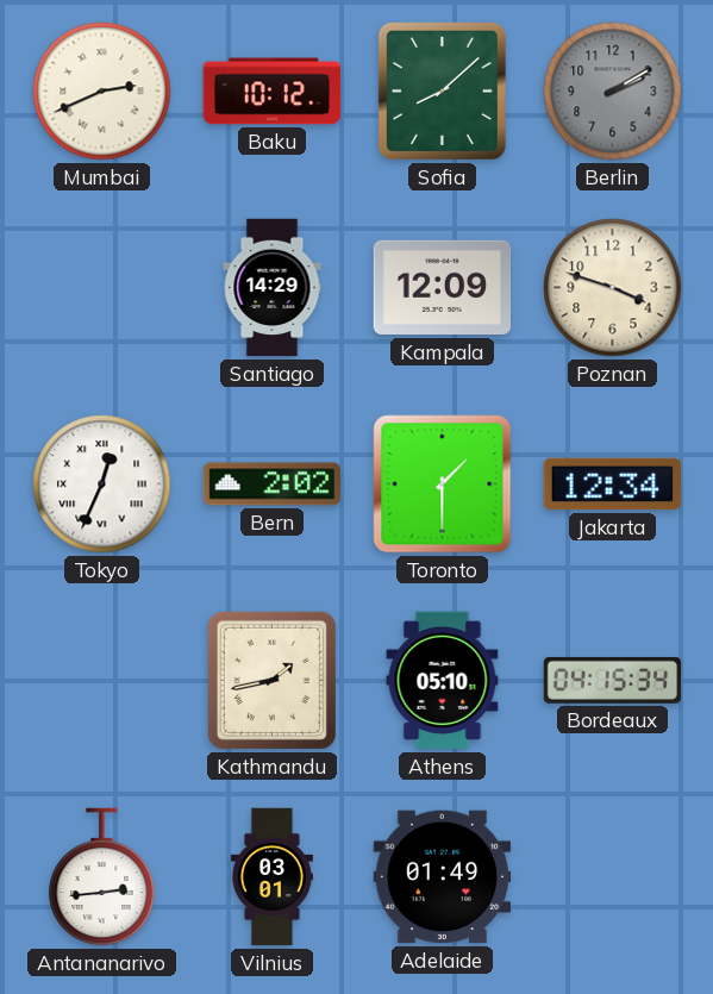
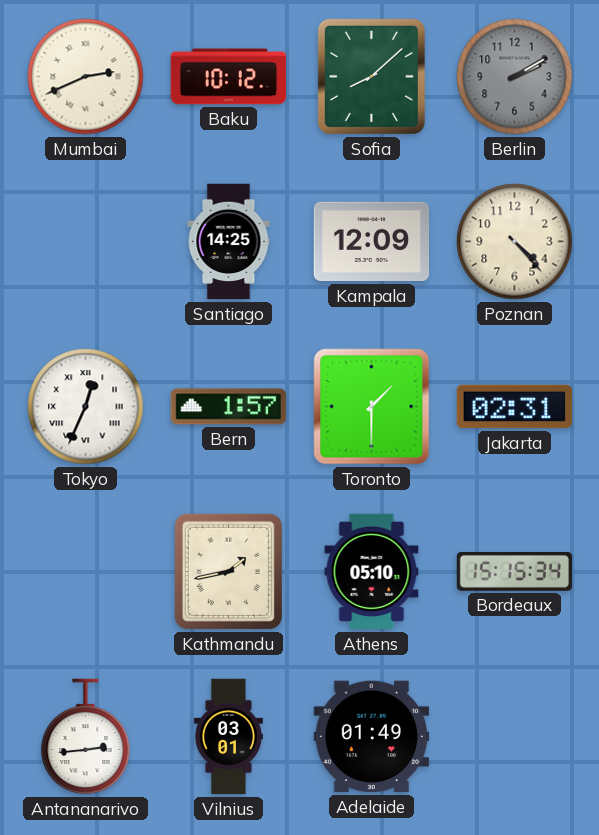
Santiago: 14:29 -> 14:25
Poznan: 3:48 -> 4:23
Bern: 2:02 -> 1:57
Jakarta: 12:34 -> 02:31
Bordeaux: 04:15 -> 15:15
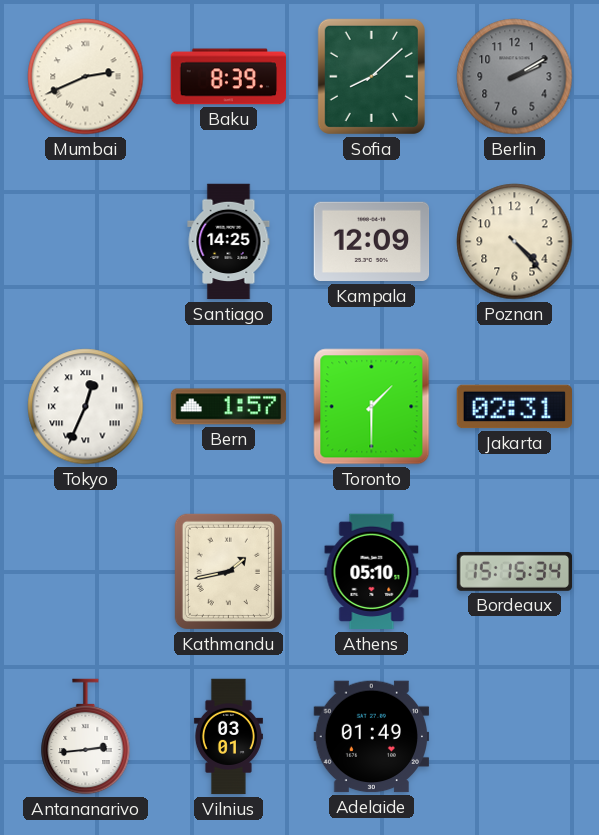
Baku: 10:12 -> 8:39
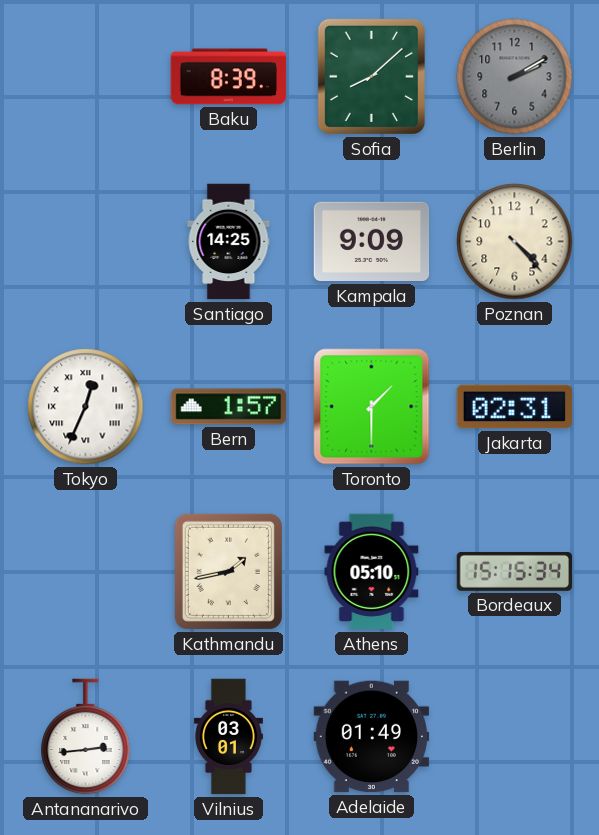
Mumbai: 2:41 -> none
Kampala: 12:09 -> 9:09
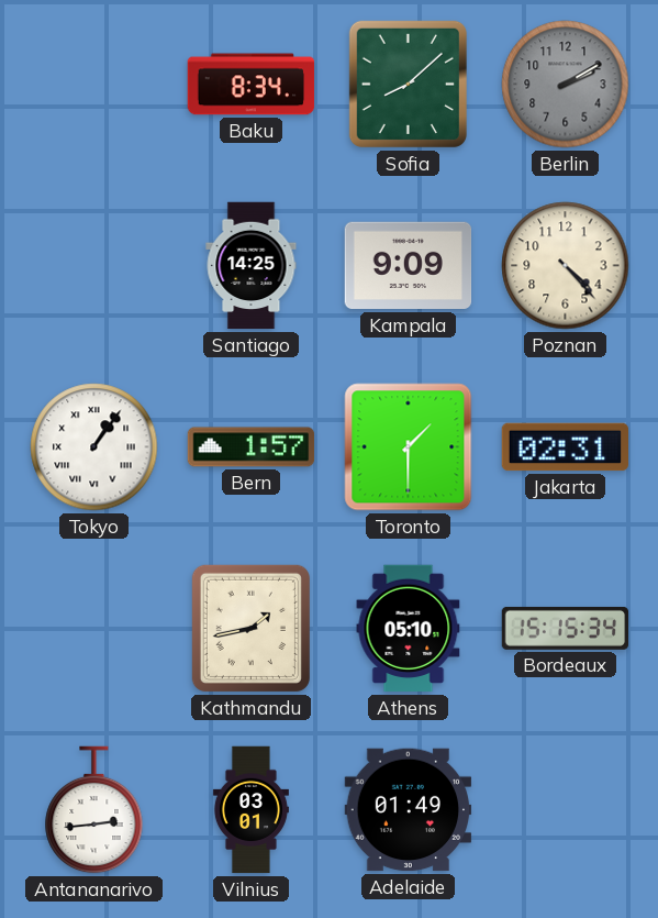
Baku: 8:39 -> 8:34
Tokyo: 12:34 -> 1:06
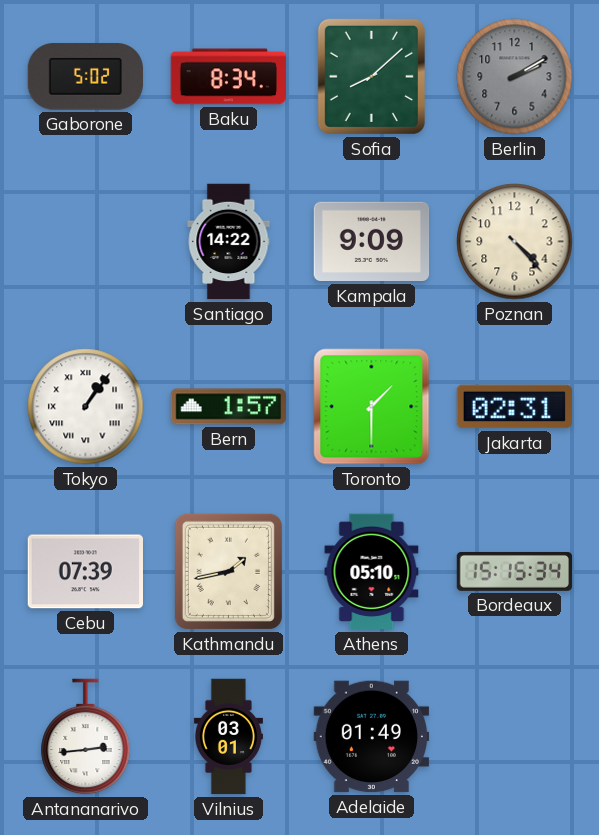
Gaborone: none -> 5:02
Santiago: 14:25 -> 14:22
Cebu: none -> 07:39
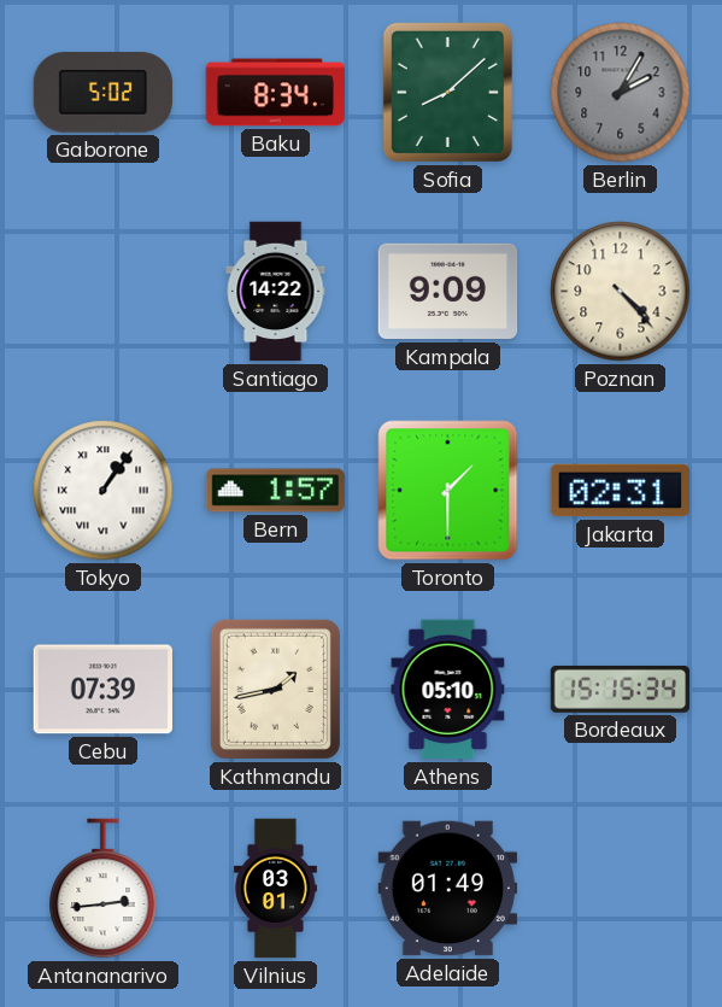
Berlin: 2:10 -> 2:05
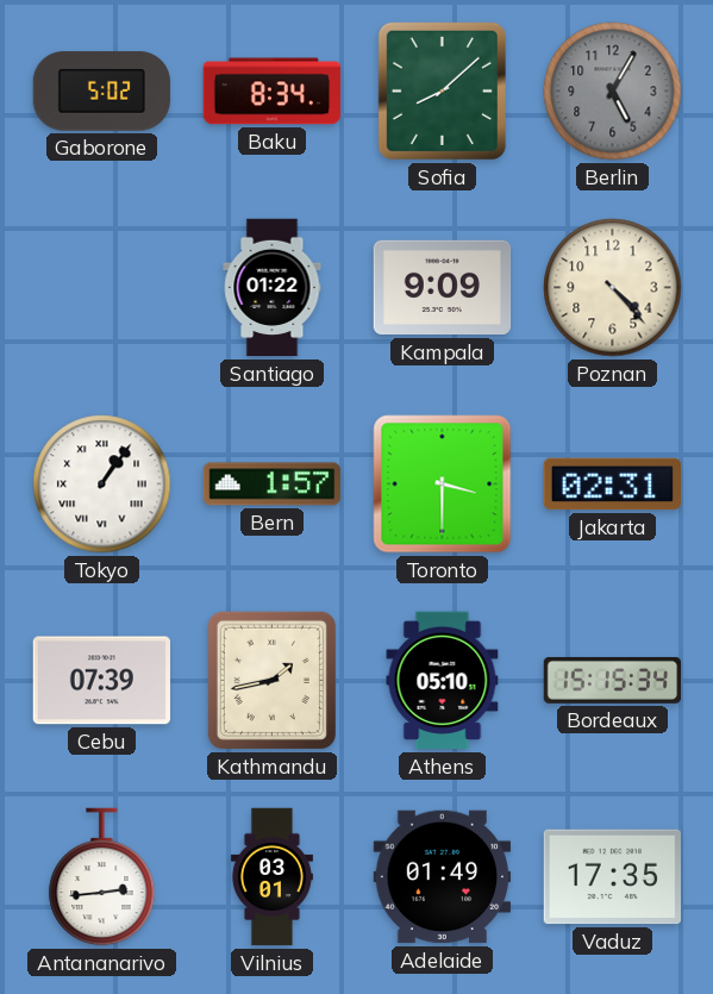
Berlin: 2:05 -> 5:05
Santiago: 14:22 -> 01:22
Toronto: 1:30 -> 3:30
Vaduz: none -> 17:35
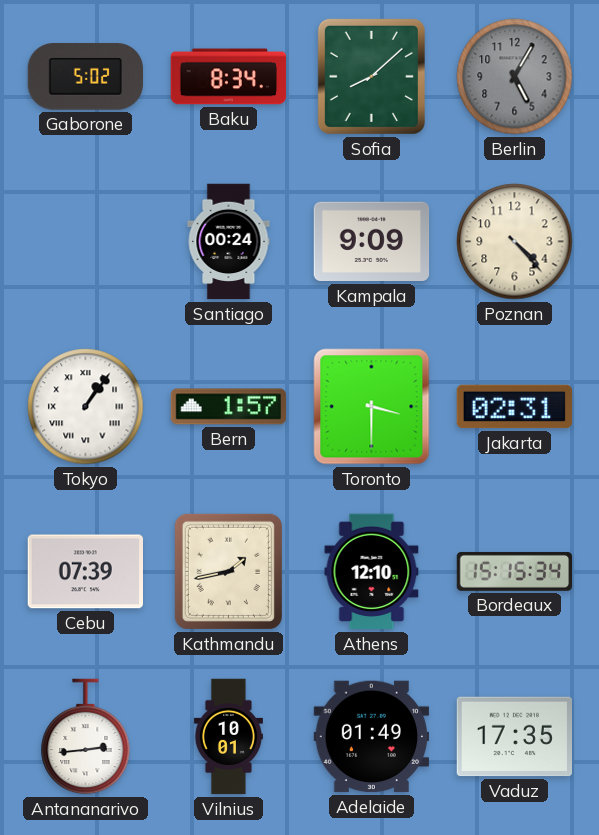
Santiago: 01:22 -> 00:24
Athens: 05:10 -> 12:10
Vilnius: 03:01 -> 10:01
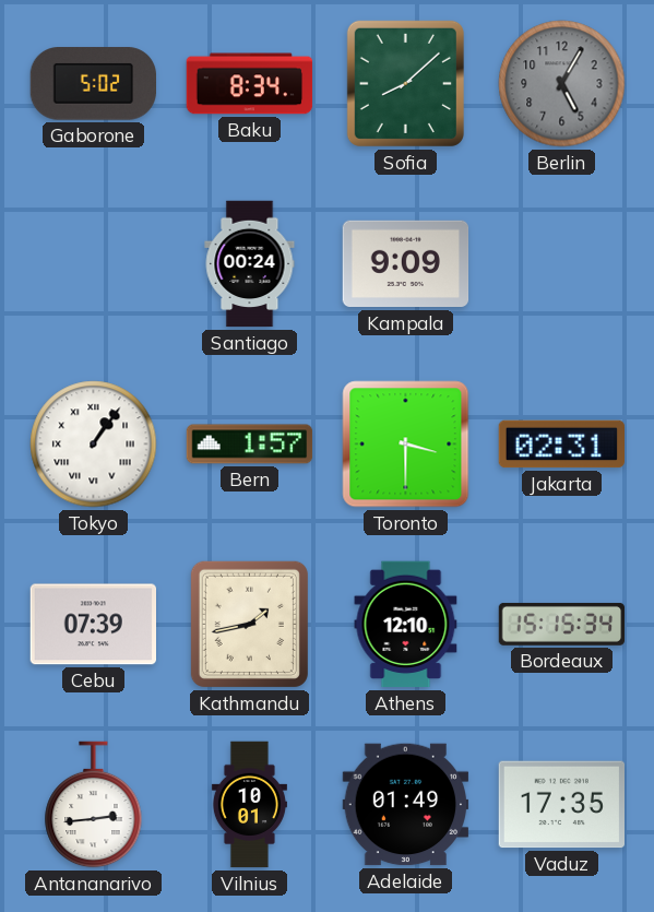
Poznan: 4:23 -> none
